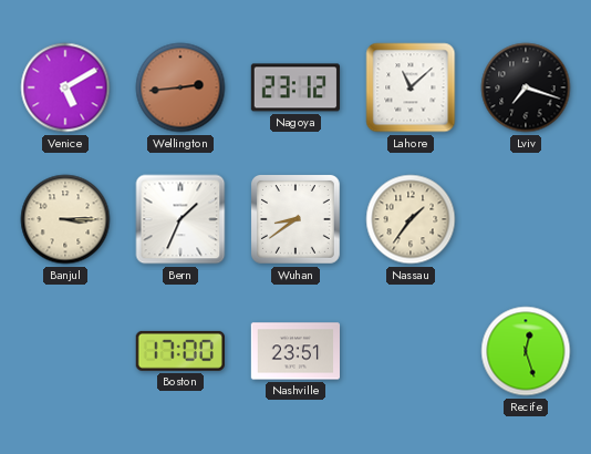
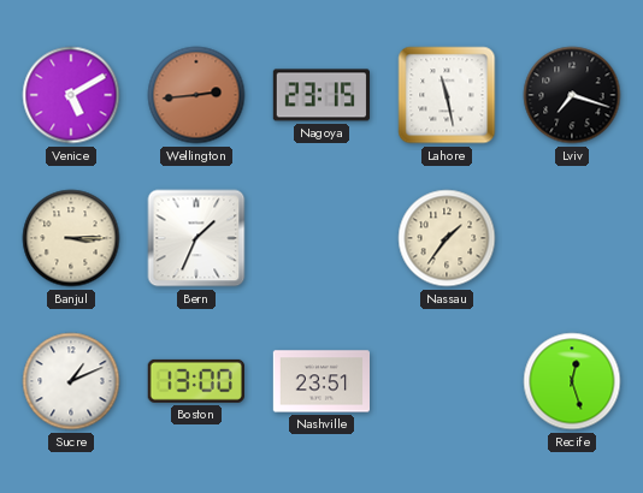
Nagoya: 23:12 -> 23:15
Lahore: 11:08 -> 11:28
Wuhan: 8:39 -> none
Sucre: none -> 1:11
Boston: 17:00 -> 13:00
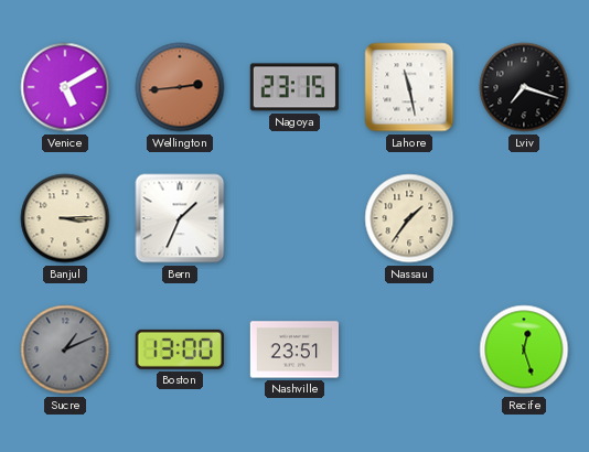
Sucre dial: white -> grey
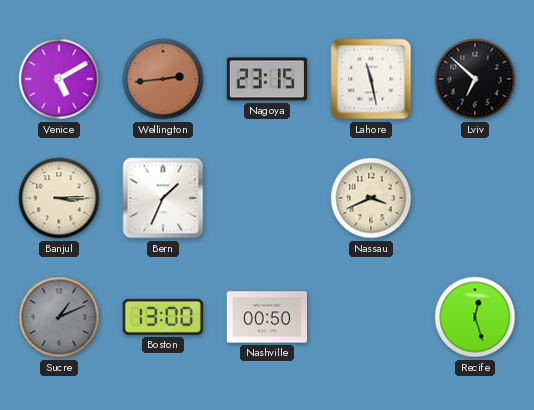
Lviv: 7:18 -> 6:52
Nassau: 1:36 -> 3:41
Nashville: 23:51 -> 00:50
